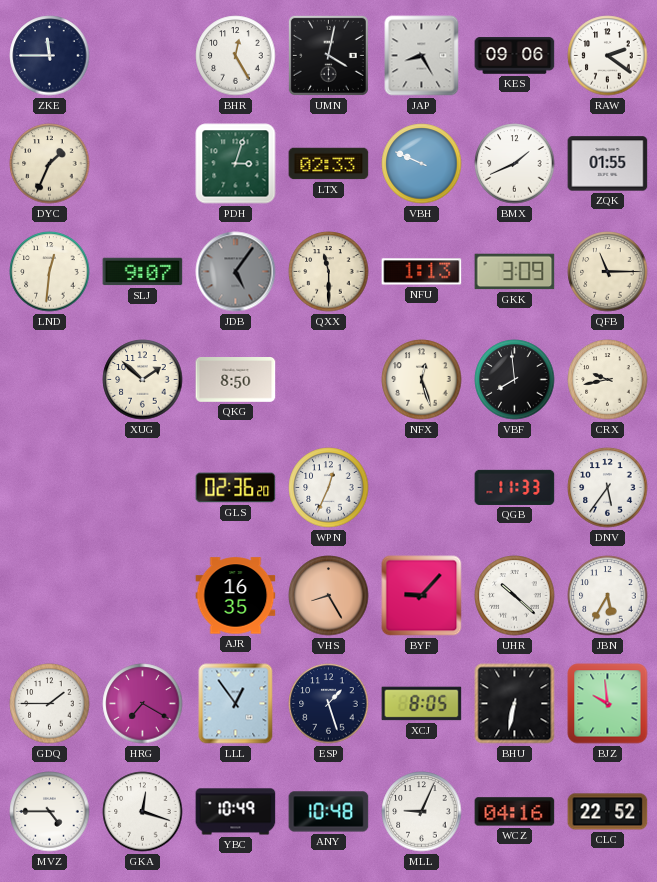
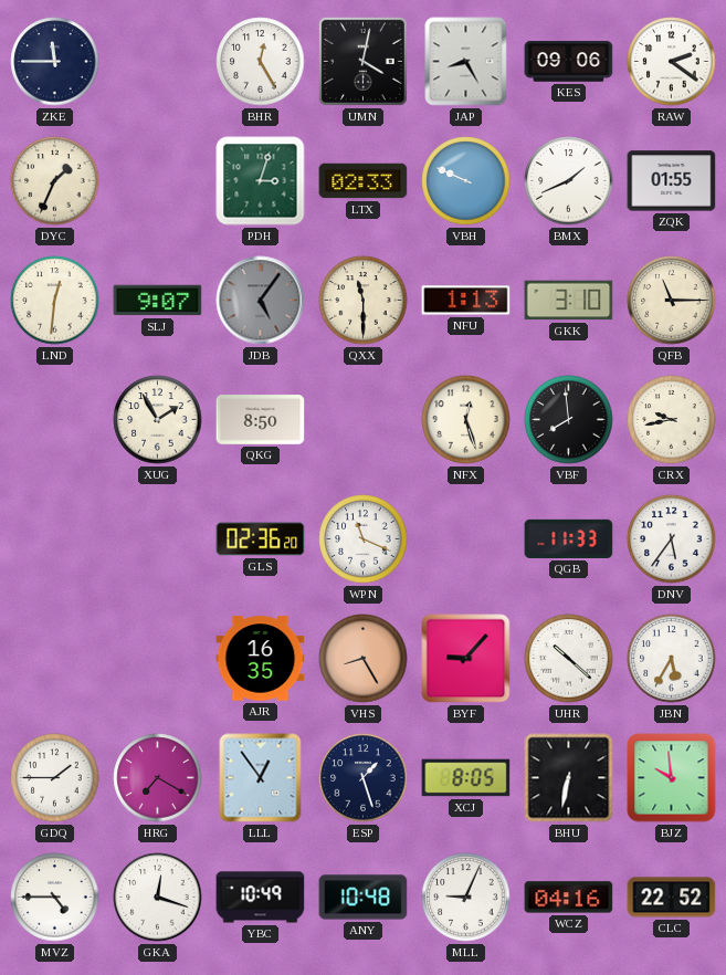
GKK: 3:09 -> 3:10
XUG: 1:52 -> 1:55
WPN: 12:34 -> 11:19
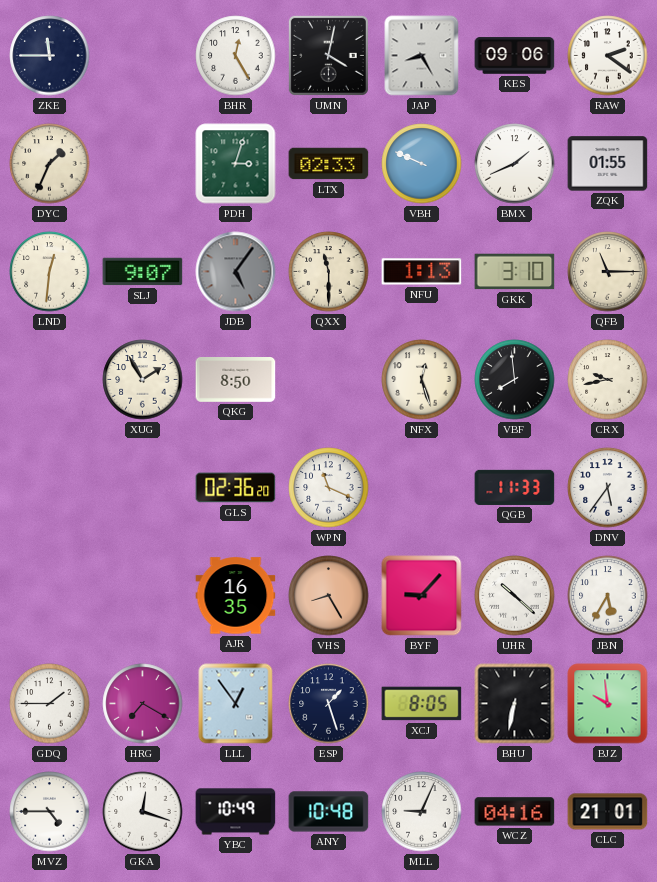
CLC: 22:52 -> 21:01
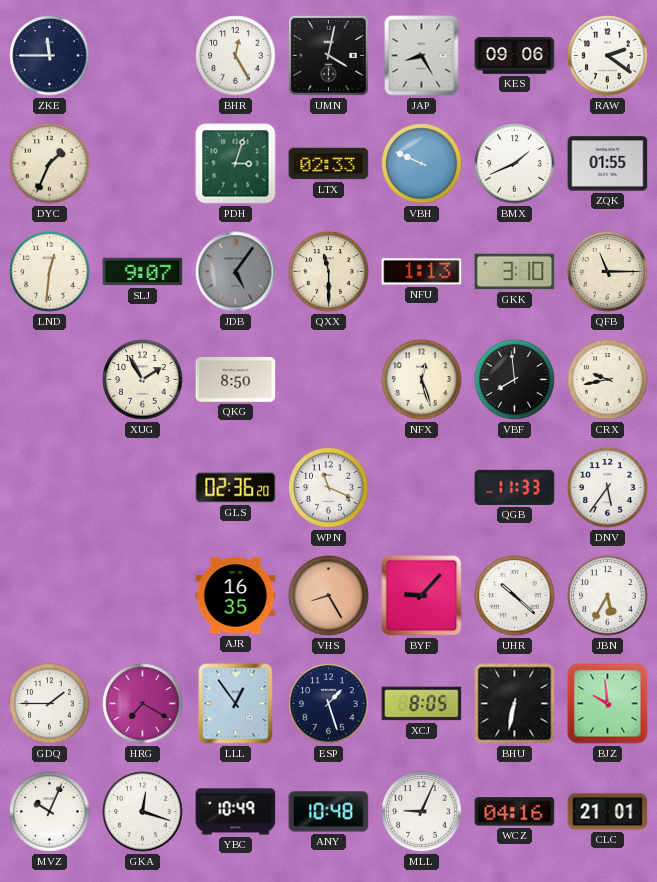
MVZ: 4:45 -> 10:04
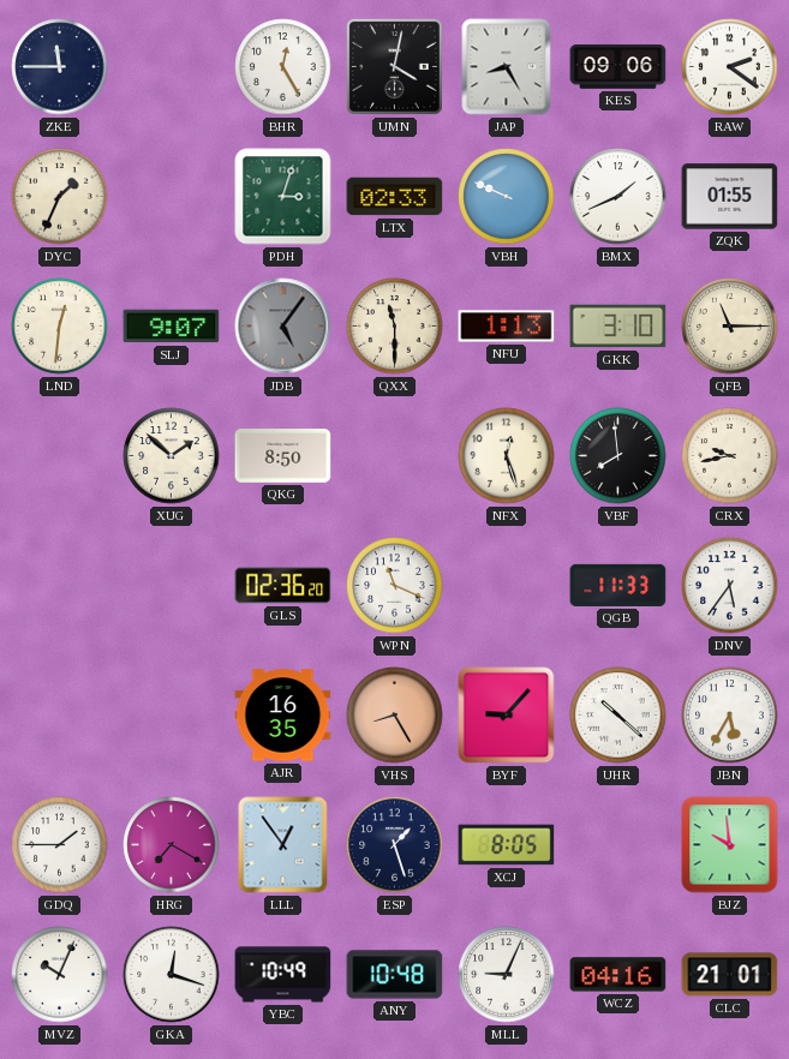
XUG: 1:55 -> 1:52
BHU: 6:32 -> none
